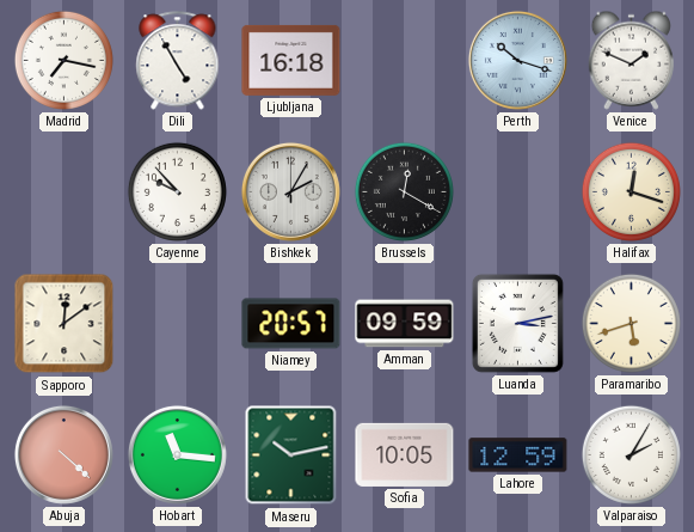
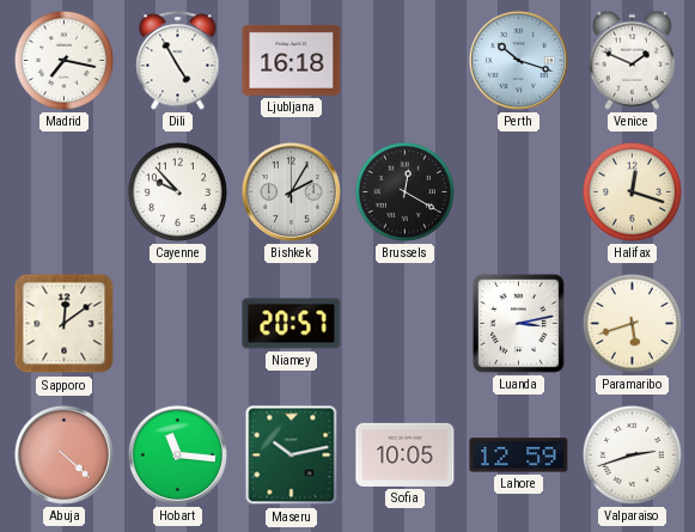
Amman: 09:59 -> none
Valparaiso: 2:05 -> 2:42
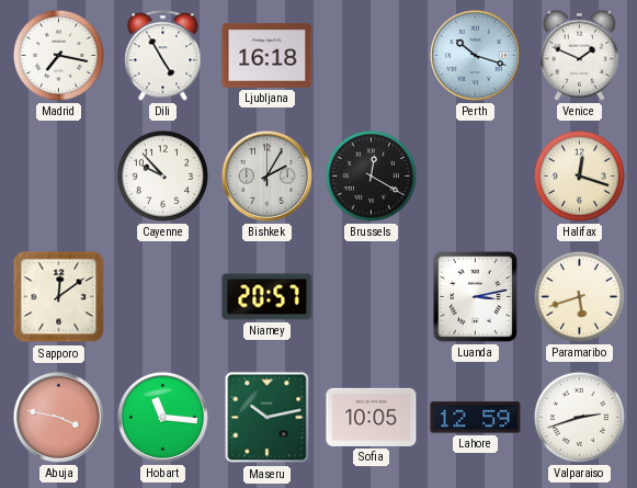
Abuja: 4:22 -> 3:47
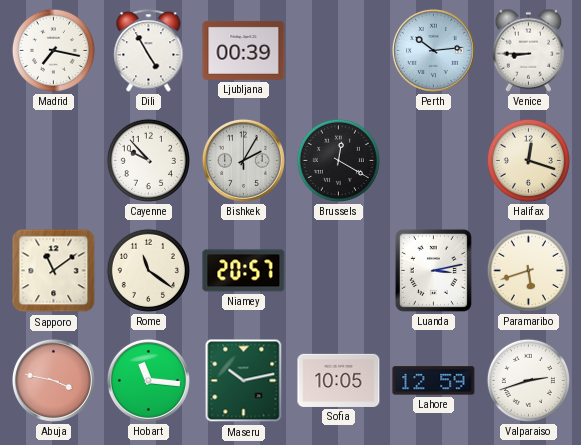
Ljubljana: 16:18 -> 00:39
Perth: 10:18 -> 10:14
Venice: 1:49 -> 8:45
Sapporo: 12:09 -> 11:09
Rome: none -> 11:21
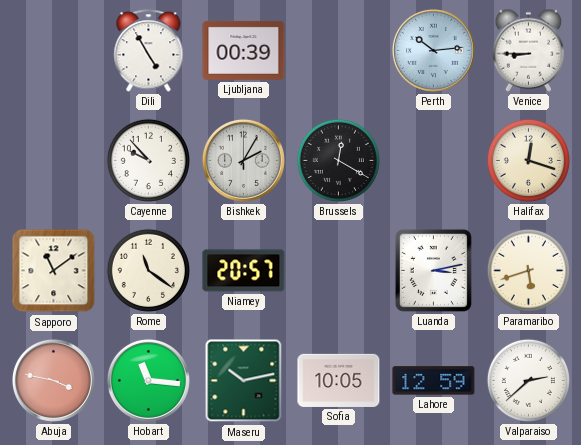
Madrid: 7:17 -> none
Valparaiso: 2:42 -> 2:38
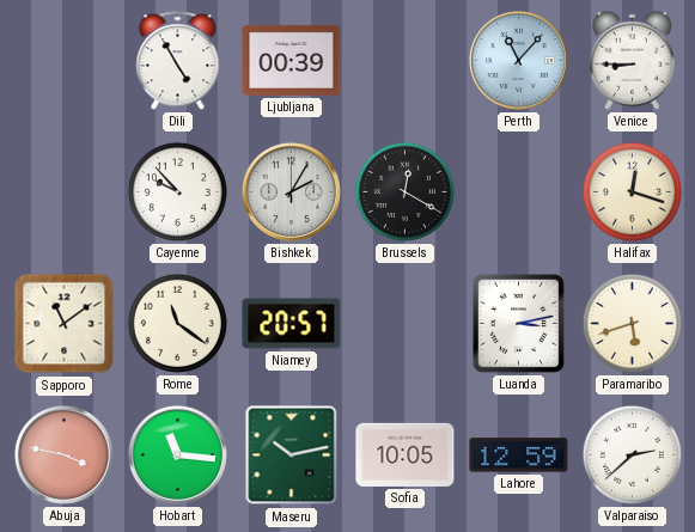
Perth: 10:14 -> 11:07
